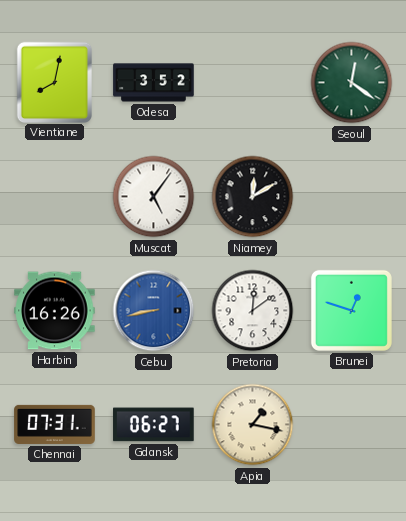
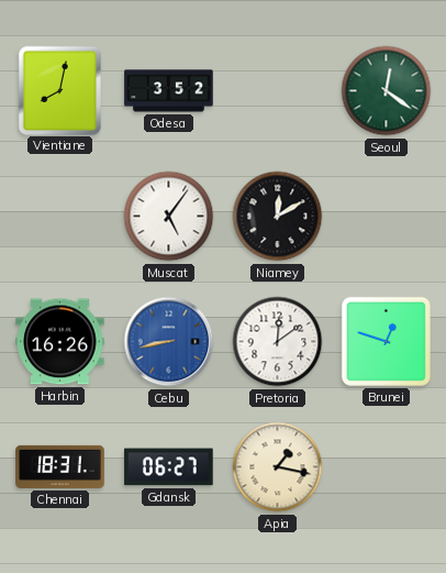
Chennai: 07:31 -> 18:31
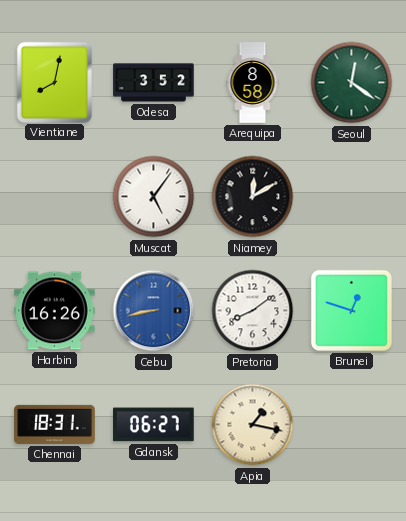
Arequipa: none -> 8:58
Pretoria: 12:09 -> 8:09
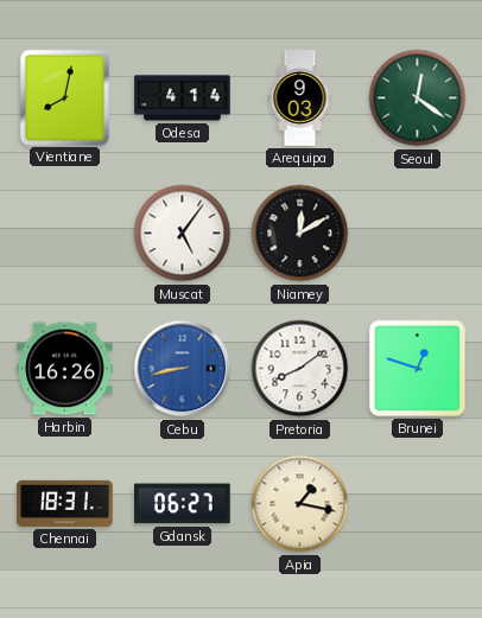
Odesa: 3:52 -> 4:14
Arequipa: 8:58 -> 9:03
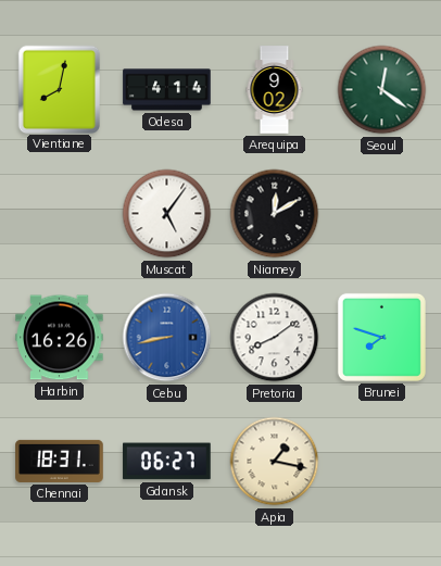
Arequipa: 9:03 -> 9:02
Brunei: 12:48 -> 7:48
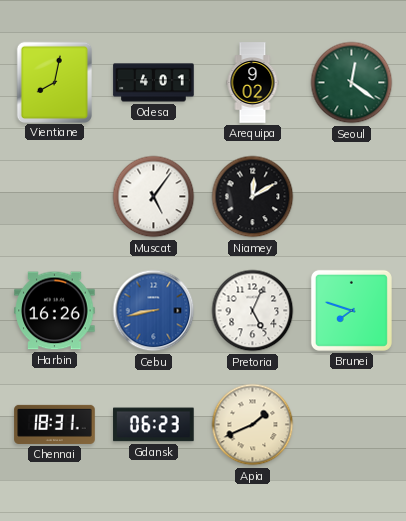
Odesa: 4:14 -> 4:01
Pretoria: 8:09 -> 5:04
Gdansk: 06:27 -> 06:23
Apia: 1:17 -> 1:41
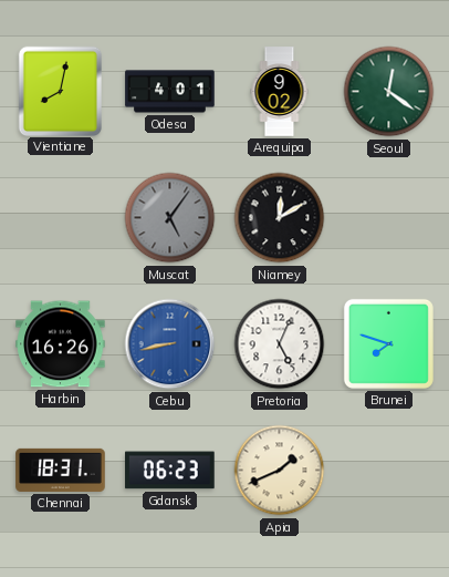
Muscat dial: white -> grey
